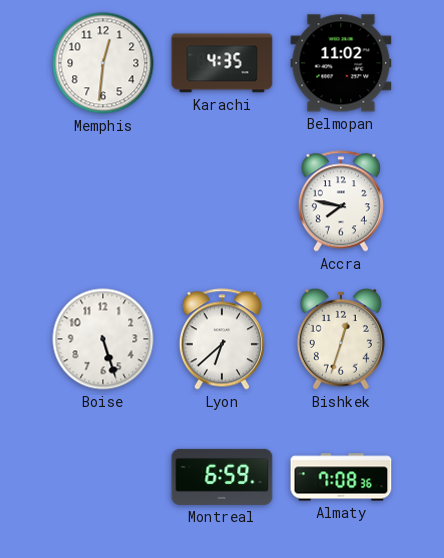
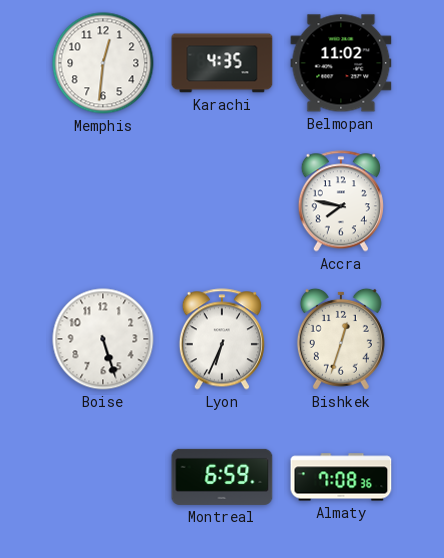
Lyon: 6:38 -> 6:34
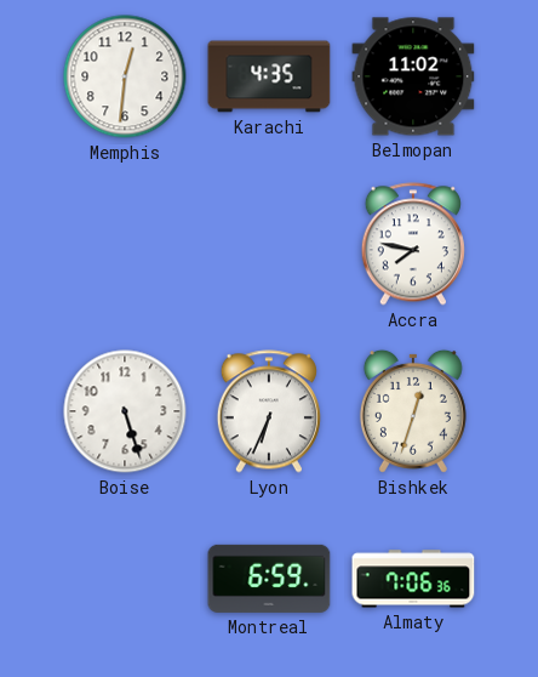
Almaty: 7:08 -> 7:06
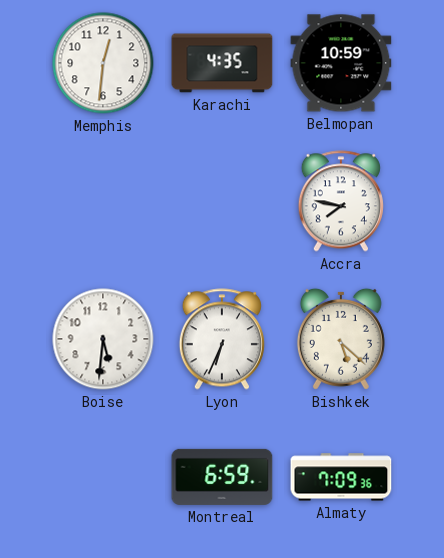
Belmopan: 11:02 -> 10:59
Boise: 5:27 -> 5:31
Bishkek: 12:33 -> 5:22
Almaty: 7:06 -> 7:09
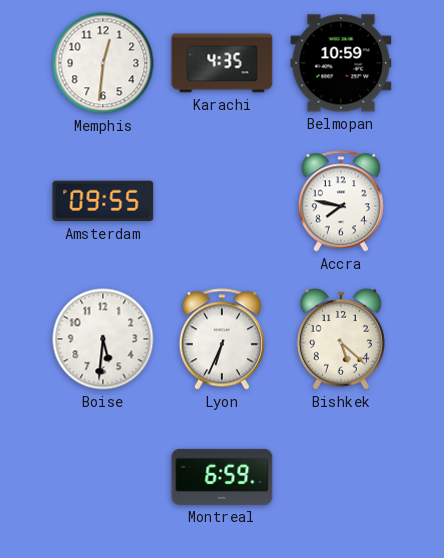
Amsterdam: none -> 09:55
Almaty: 7:09 -> none
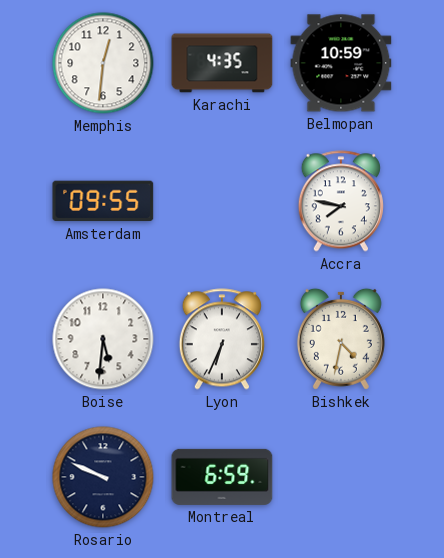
Bishkek: 5:22 -> 4:32
Rosario: none -> 9:49
